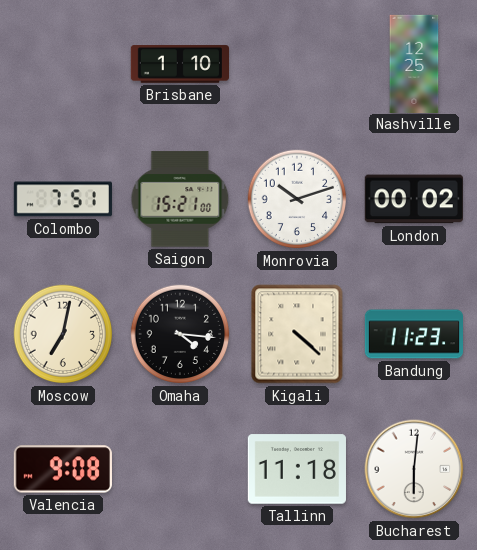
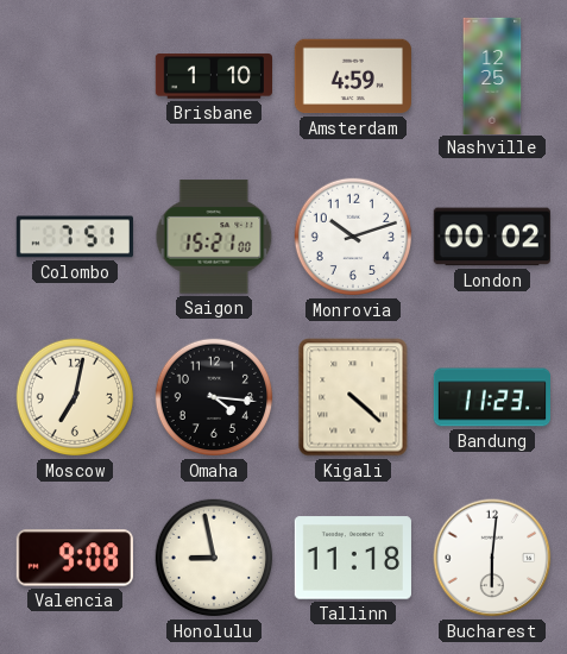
Amsterdam: none -> 4:59
Honolulu: none -> 8:58
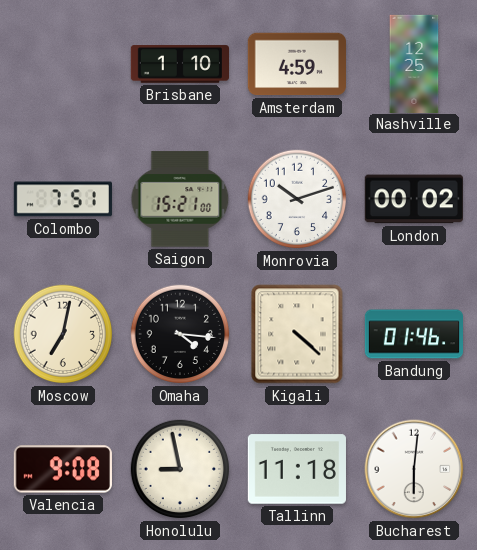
Bandung: 11:23 -> 01:46
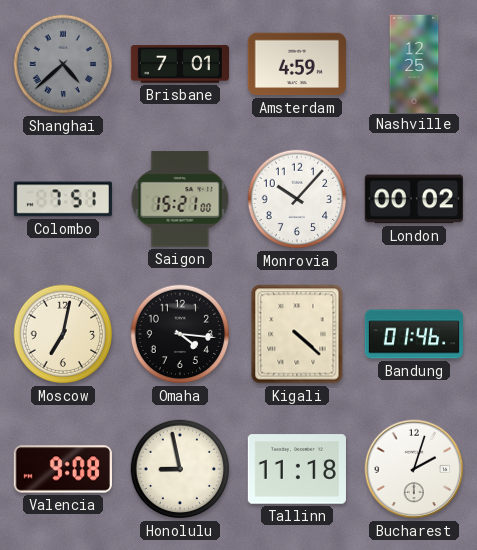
Shanghai: none -> 4:38
Brisbane: 1:10 -> 7:01
Monrovia: 10:12 -> 10:07
Bucharest: 6:01 -> 2:03
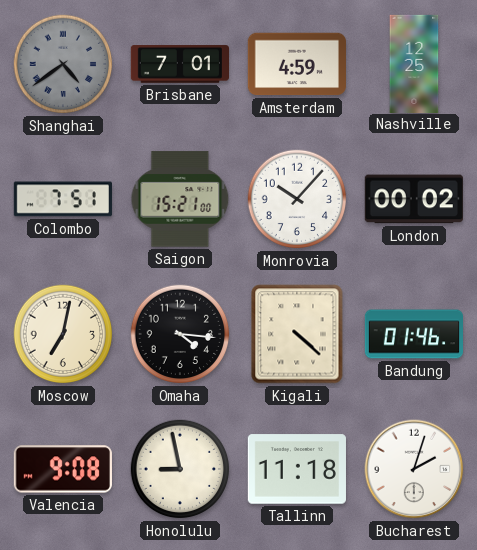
Shanghai: 4:38 -> 4:39
